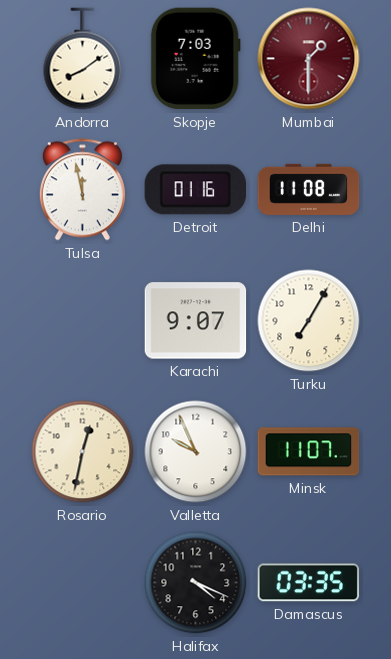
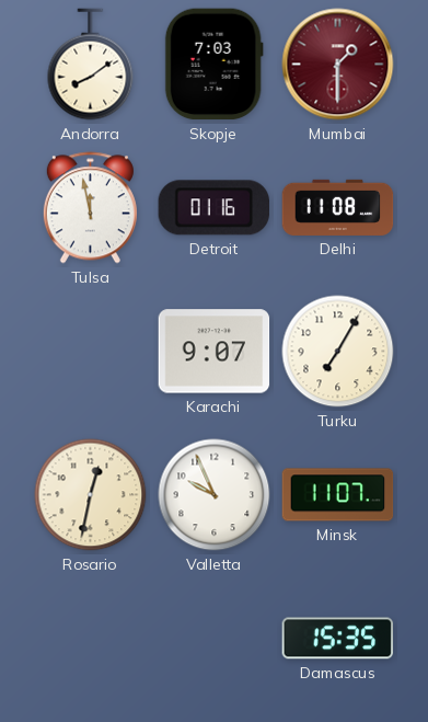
Halifax: 4:19 -> none
Damascus: 03:35 -> 15:35
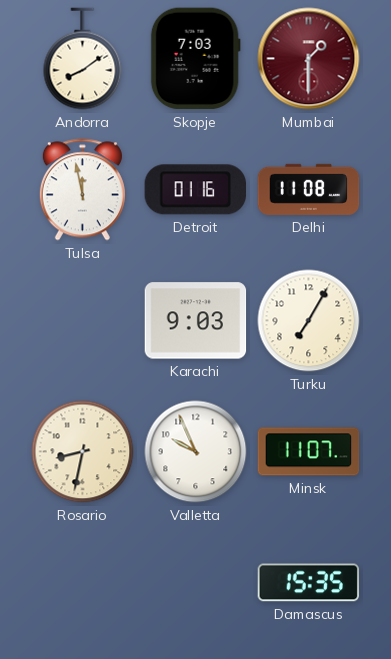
Karachi: 9:07 -> 9:03
Rosario: 12:32 -> 8:32
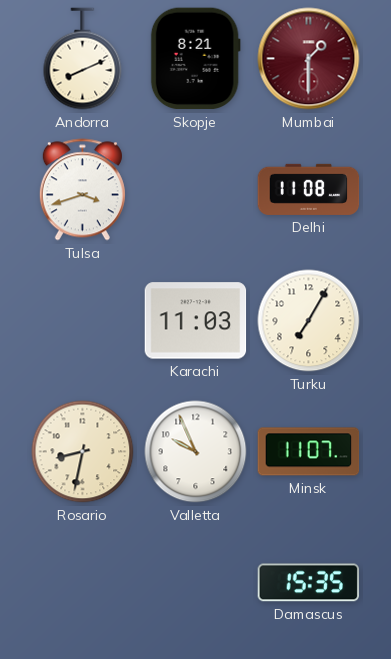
Andorra: 8:09 -> 8:11
Skopje: 7:03 -> 8:21
Tulsa: 11:58 -> 3:42
Detroit: 01:16 -> none
Karachi: 9:03 -> 11:03
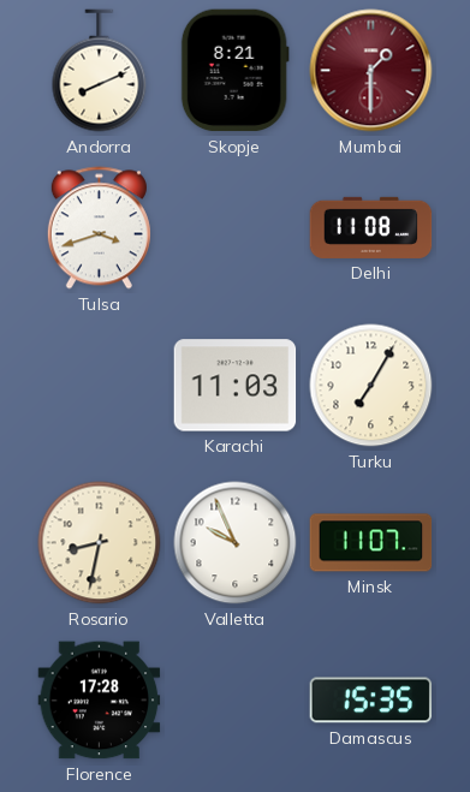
Florence: none -> 17:28
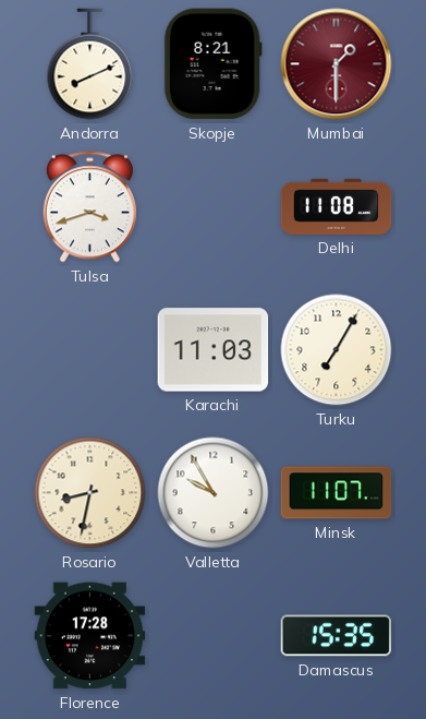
Valletta: 9:56 -> 9:55
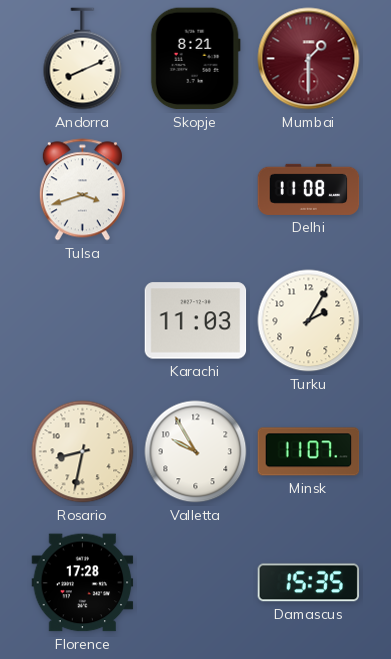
Turku: 7:05 -> 2:05
